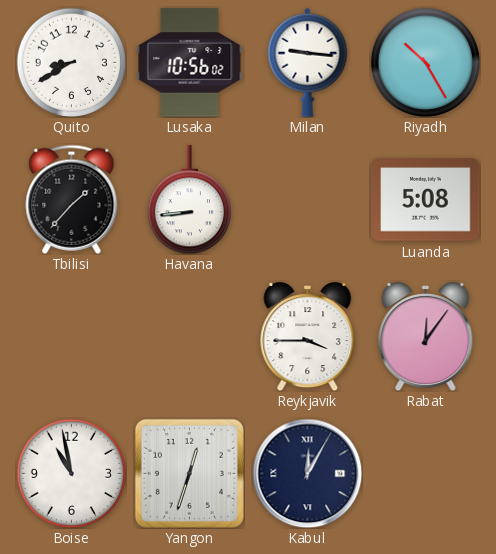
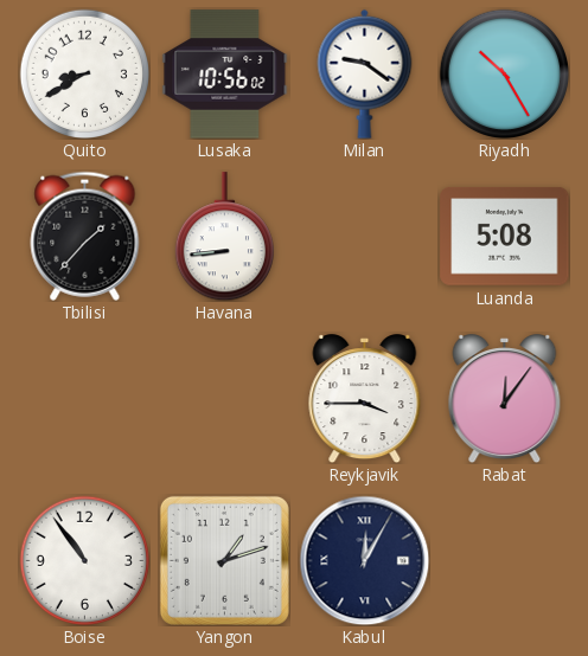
Milan: 9:16 -> 9:21
Boise: 10:58 -> 10:54
Yangon: 12:33 -> 1:12
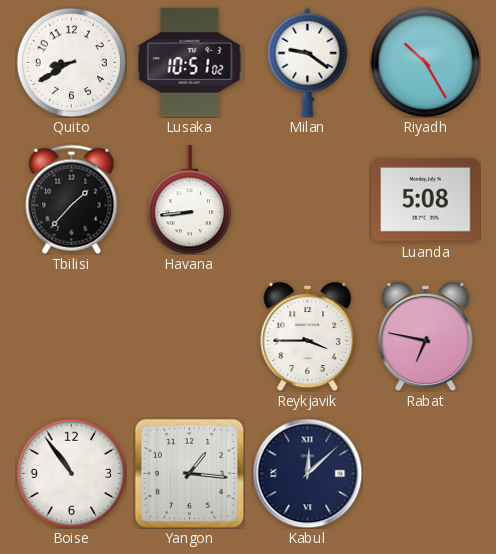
Lusaka: 10:56 -> 10:51
Rabat: 12:06 -> 6:47
Yangon: 1:12 -> 1:16
Kabul: 12:05 -> 12:08
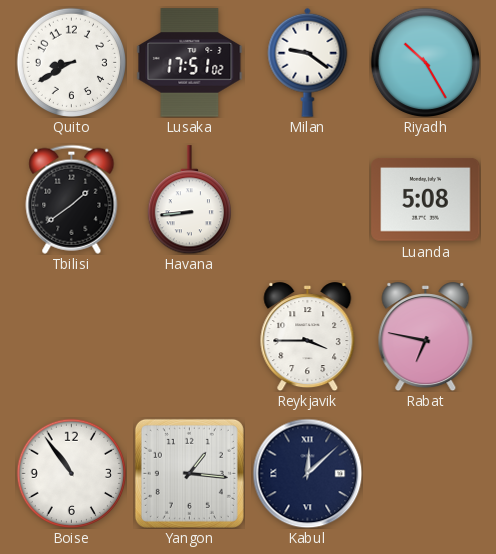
Lusaka: 10:51 -> 17:51
Tbilisi: 1:37 -> 1:39
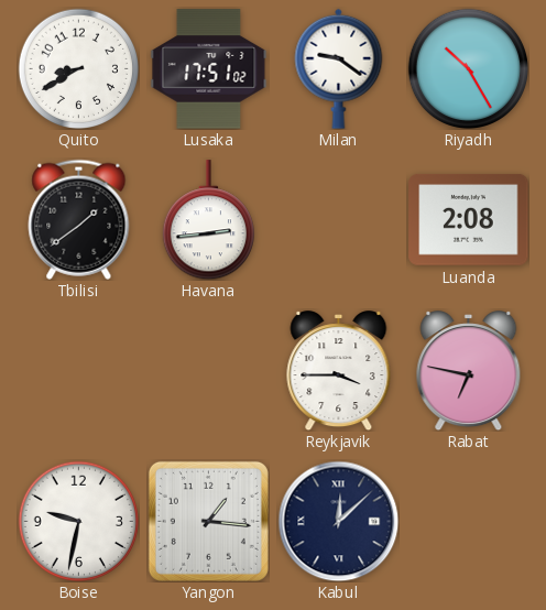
Havana: 8:44 -> 2:44
Luanda: 5:08 -> 2:08
Boise: 10:54 -> 9:32
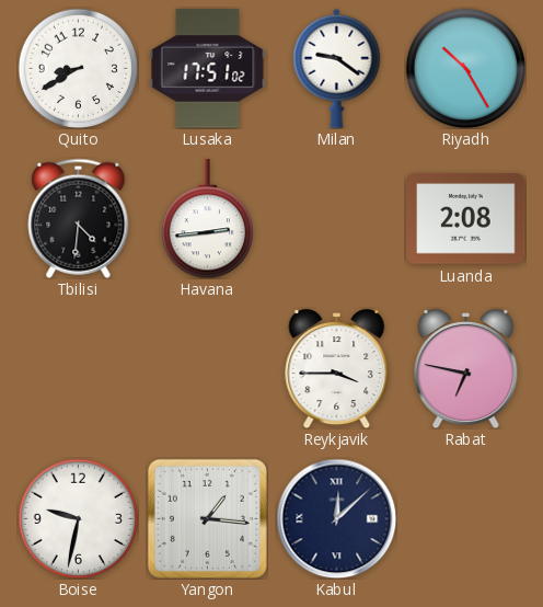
Tbilisi: 1:39 -> 4:31
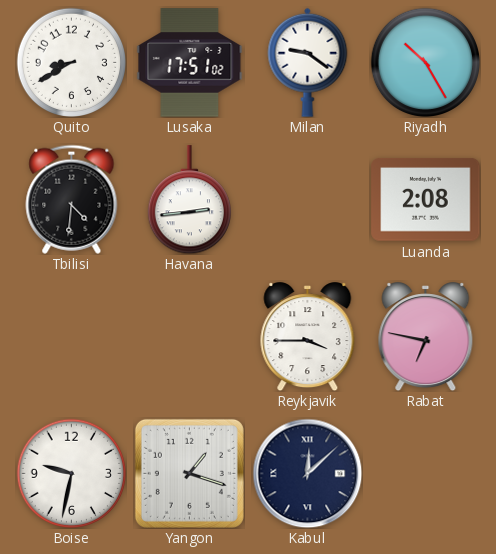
Yangon: 1:16 -> 1:18
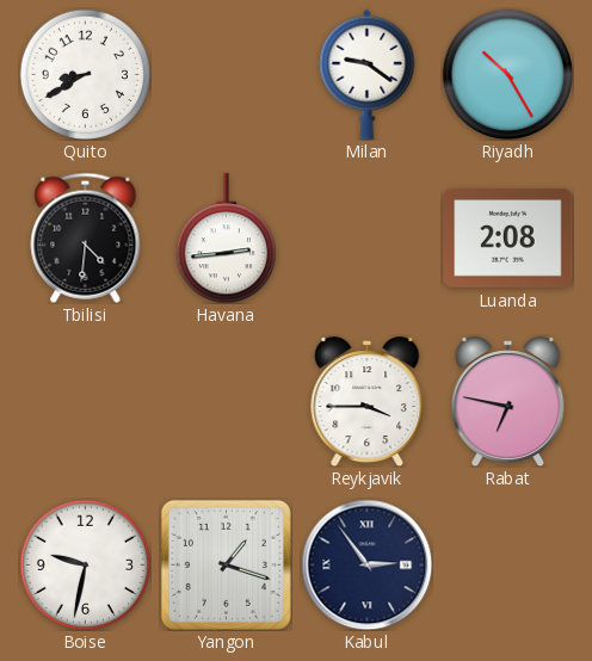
Lusaka: 17:51 -> none
Kabul: 12:08 -> 2:54
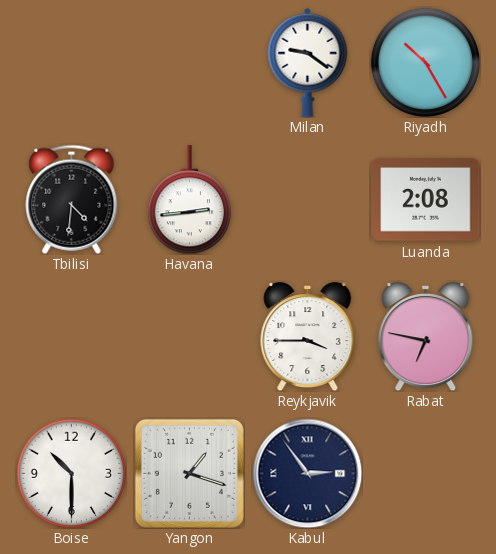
Quito: 8:40 -> none
Boise: 9:32 -> 10:30
